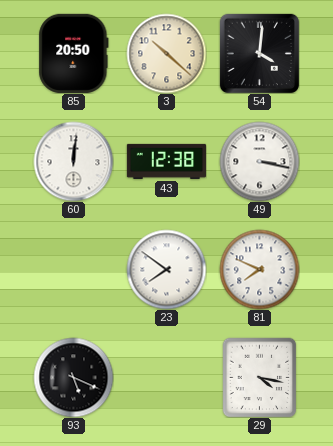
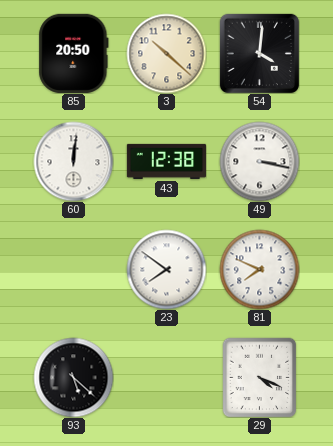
93: 5:19 -> 5:22
29: 4:17 -> 4:19
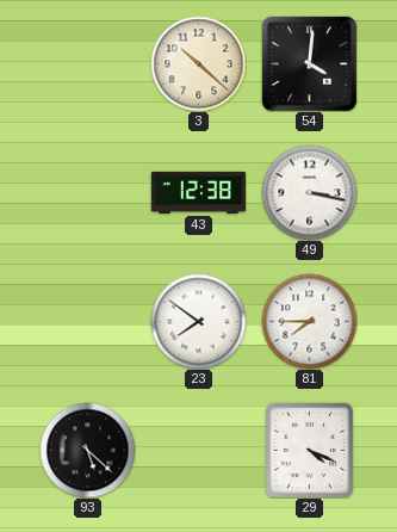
85: 20:50 -> none
60: 12:01 -> none
81: 7:49 -> 7:45
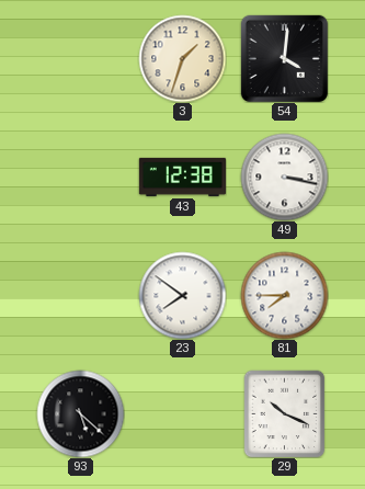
3: 10:22 -> 1:33
29: 4:19 -> 10:19
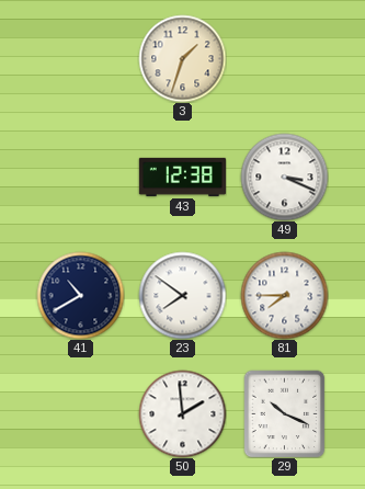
54: 4:01 -> none
49: 3:17 -> 3:19
41: none -> 10:40
93: 5:22 -> none
50: none -> 1:59
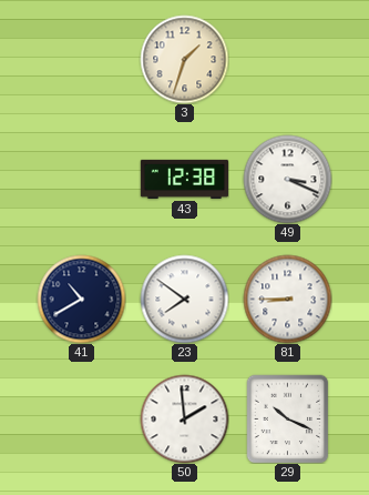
81: 7:45 -> 8:45
